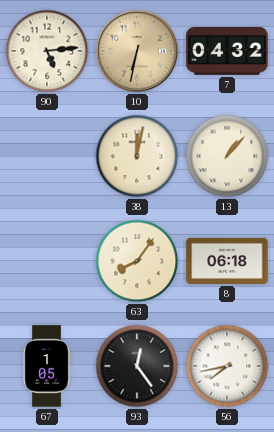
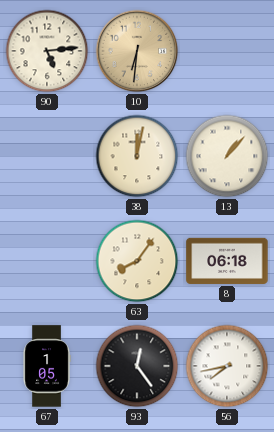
10: 6:32 -> 6:31
7: 04:32 -> none
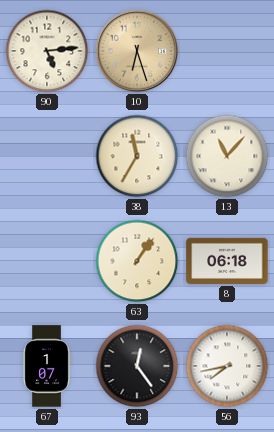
10: 6:31 -> 6:27
38: 12:02 -> 11:35
13: 1:07 -> 11:07
63: 8:06 -> 1:06
67: 1:05 -> 1:07
